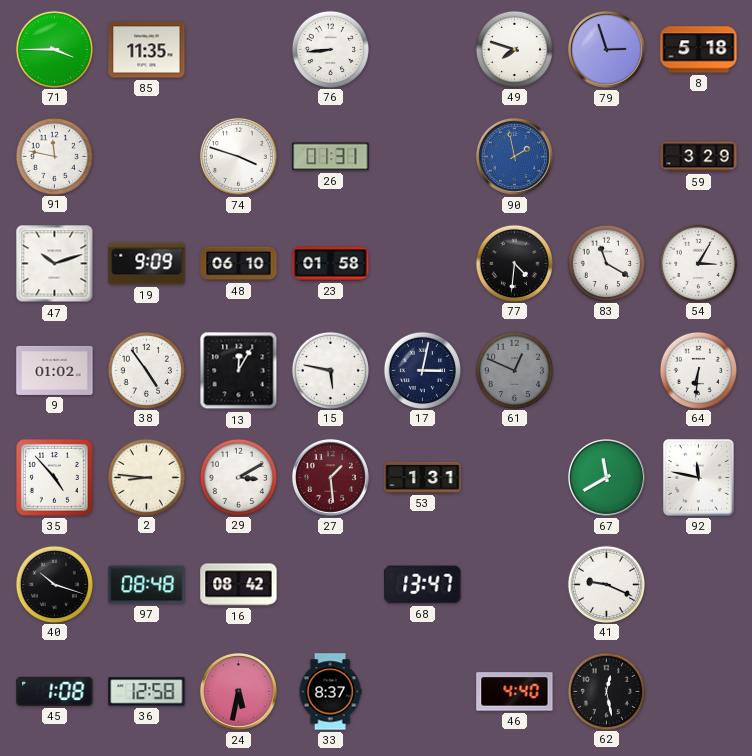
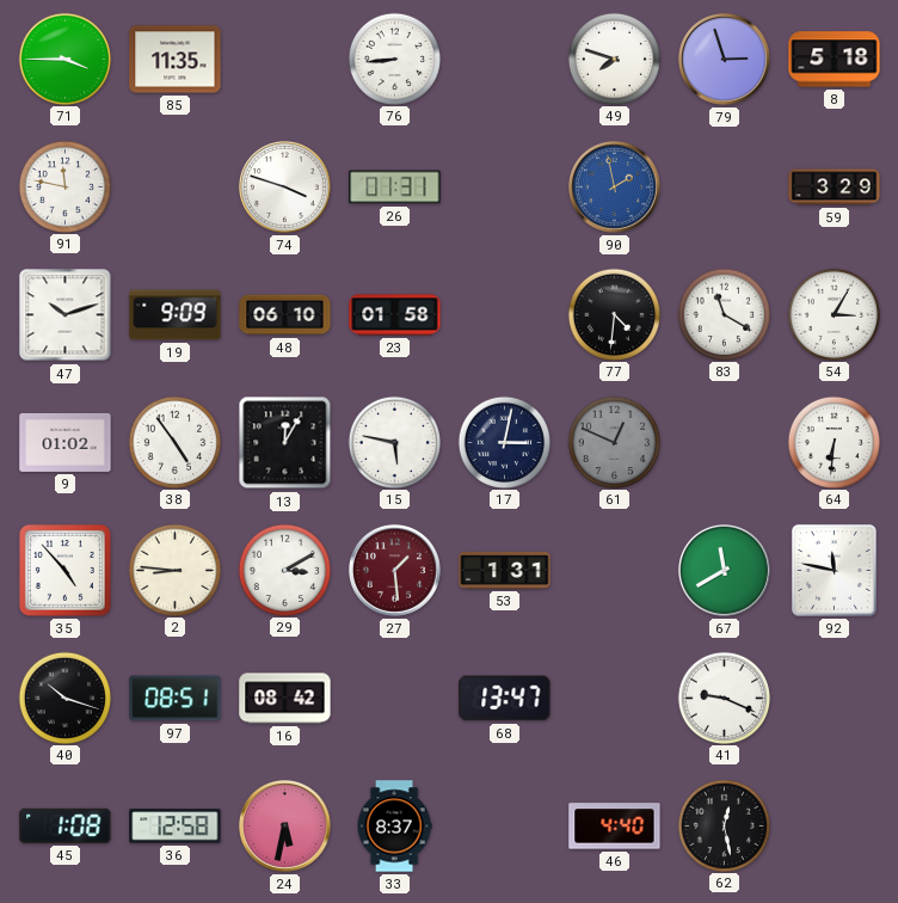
97: 08:48 -> 08:51
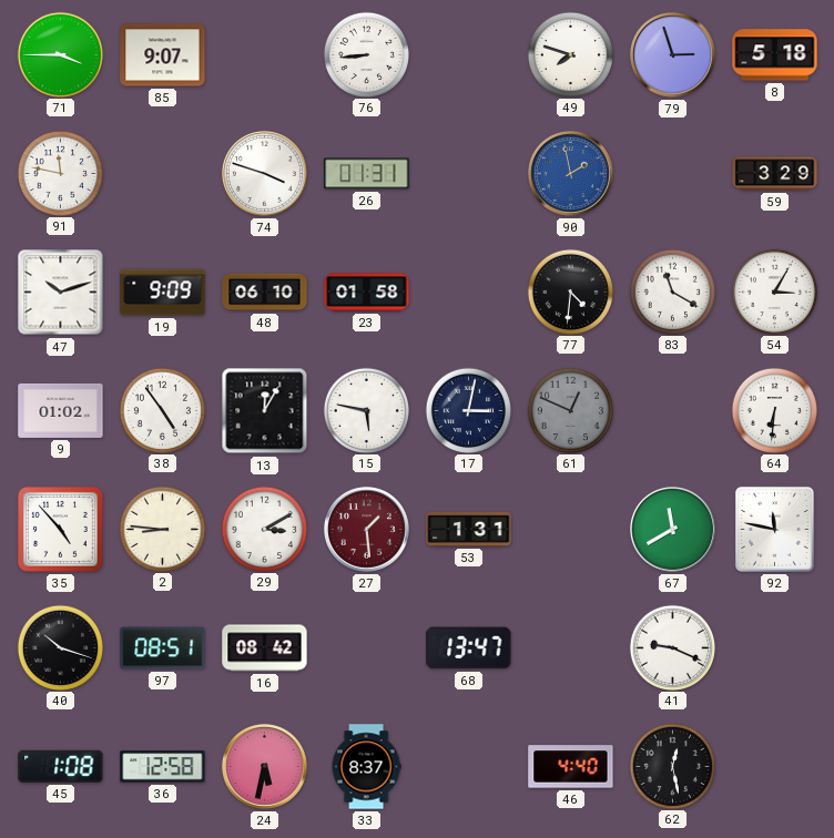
85: 11:35 -> 9:07
